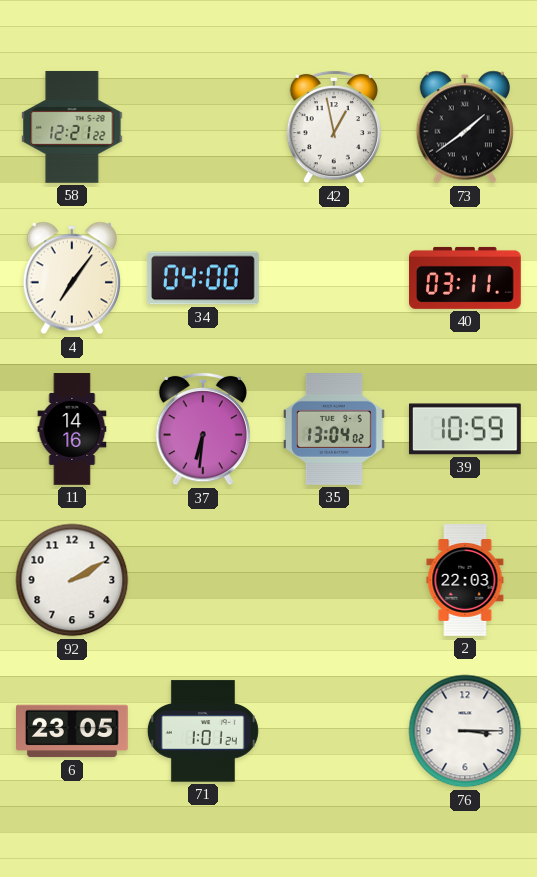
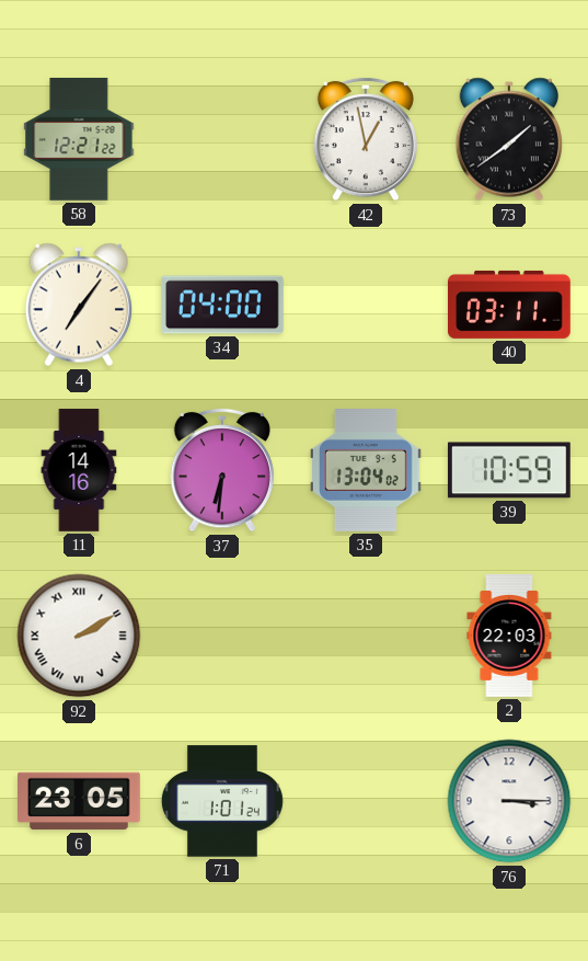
92 numerals: Arabic -> Roman
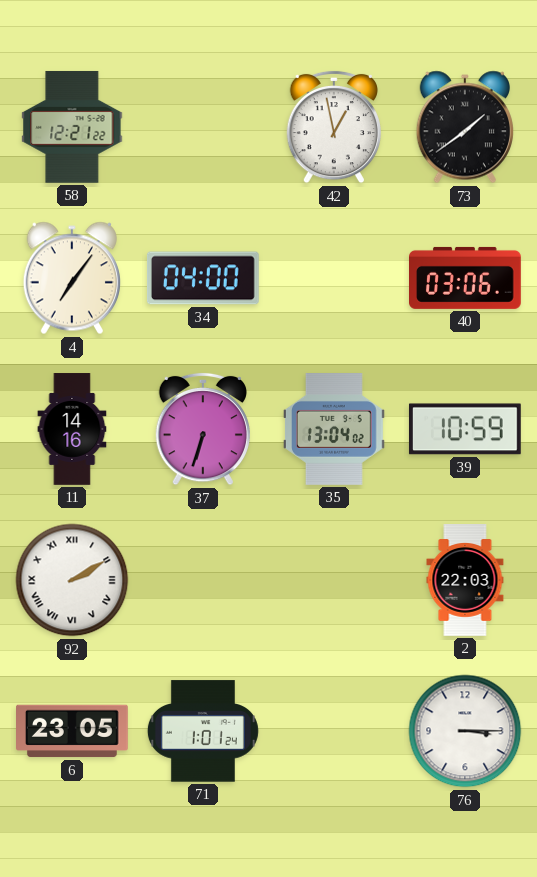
40: 03:11 -> 03:06
37: 6:31 -> 6:33
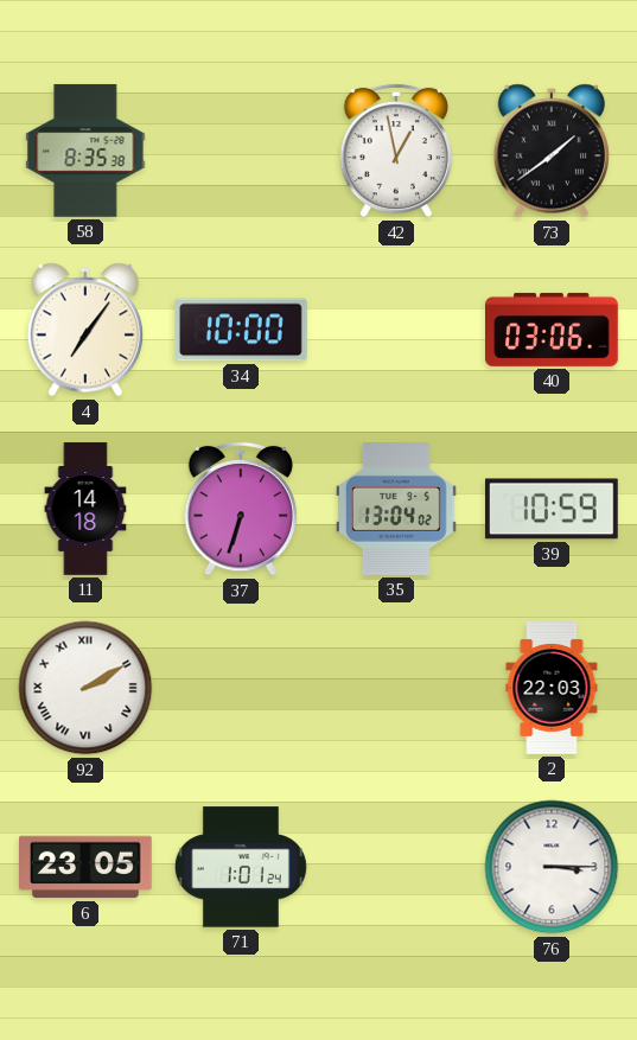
58: 12:21 -> 8:35
34: 04:00 -> 10:00
11: 14:16 -> 14:18
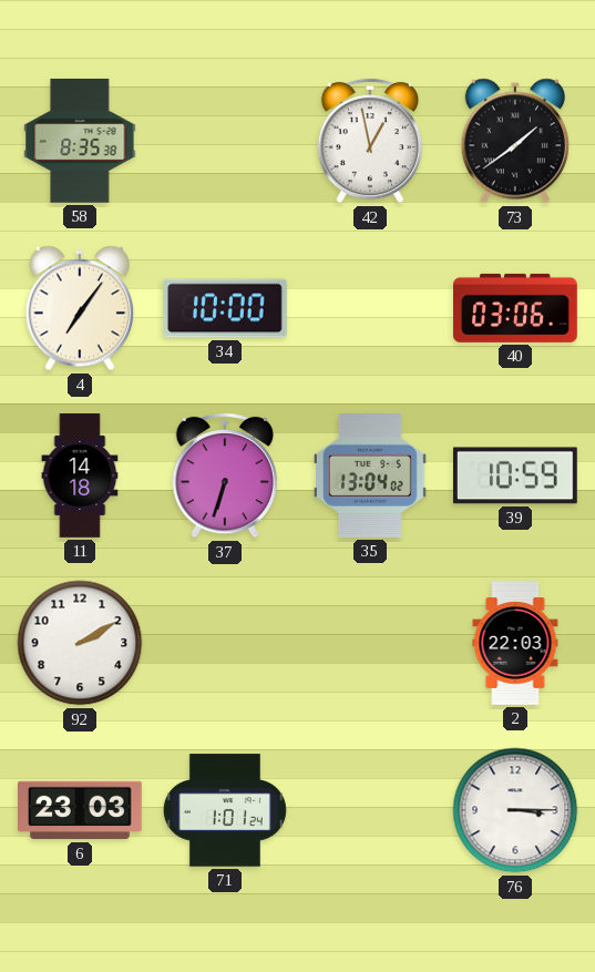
92 numerals: Roman -> Arabic
6: 23:05 -> 23:03
